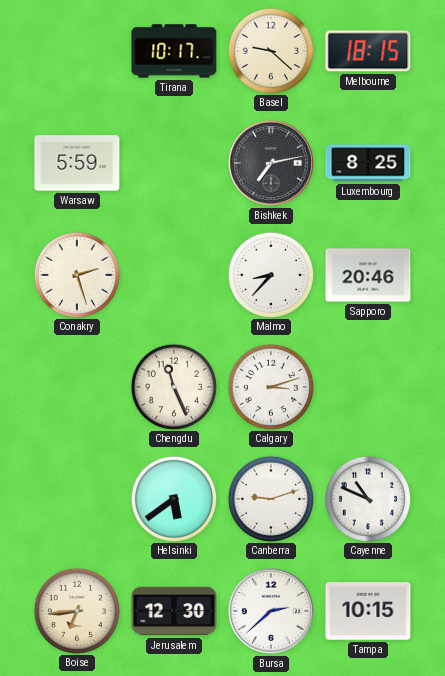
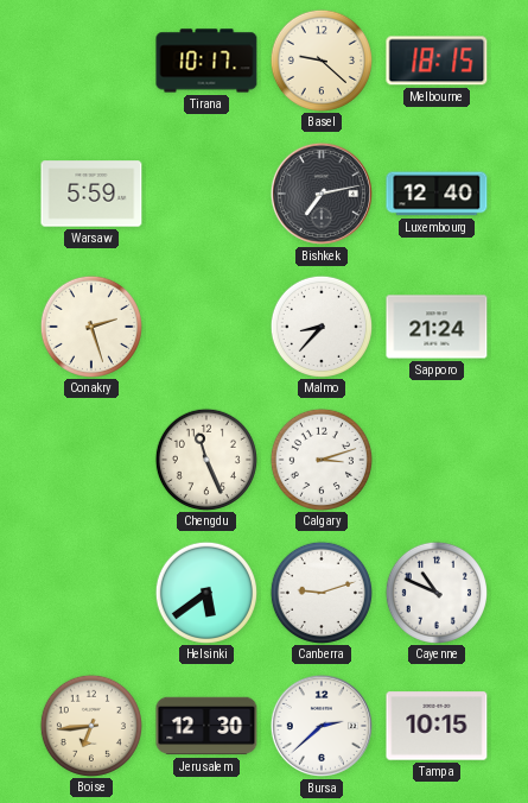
Luxembourg: 8:25 -> 12:40
Sapporo: 20:46 -> 21:24
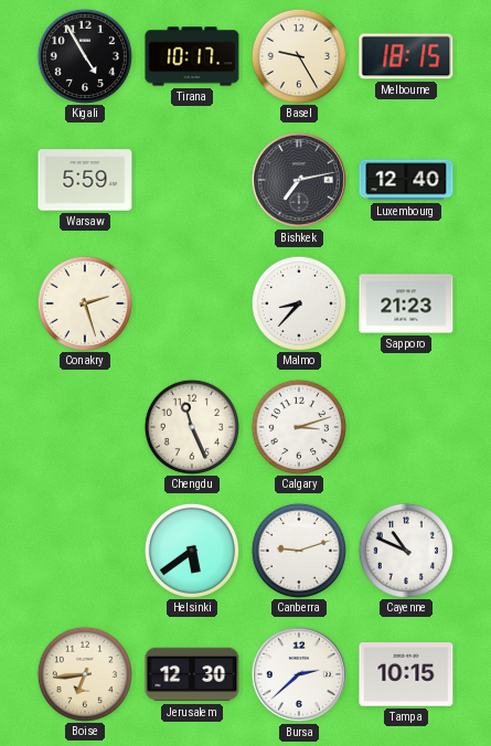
Kigali: none -> 4:55
Basel: 9:22 -> 9:25
Sapporo: 21:24 -> 21:23
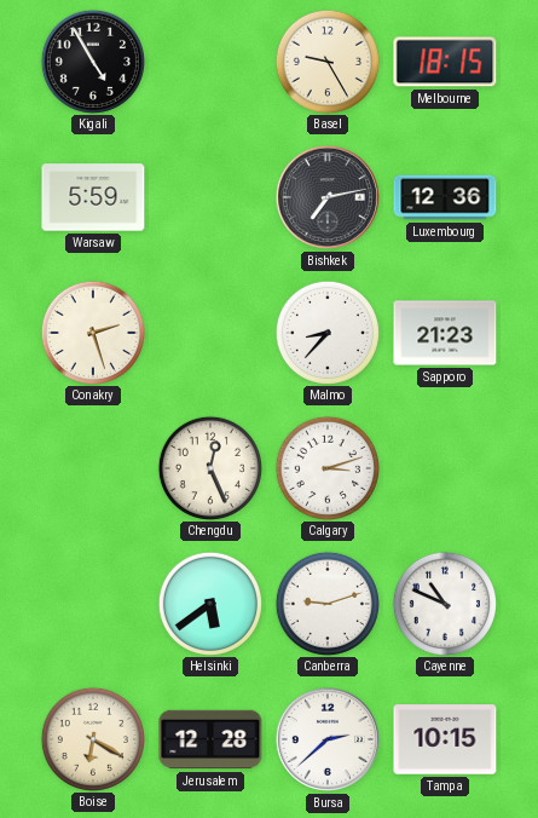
Tirana: 10:17 -> none
Luxembourg: 12:40 -> 12:36
Chengdu: 11:26 -> 12:26
Boise: 6:44 -> 6:20
Jerusalem: 12:30 -> 12:28
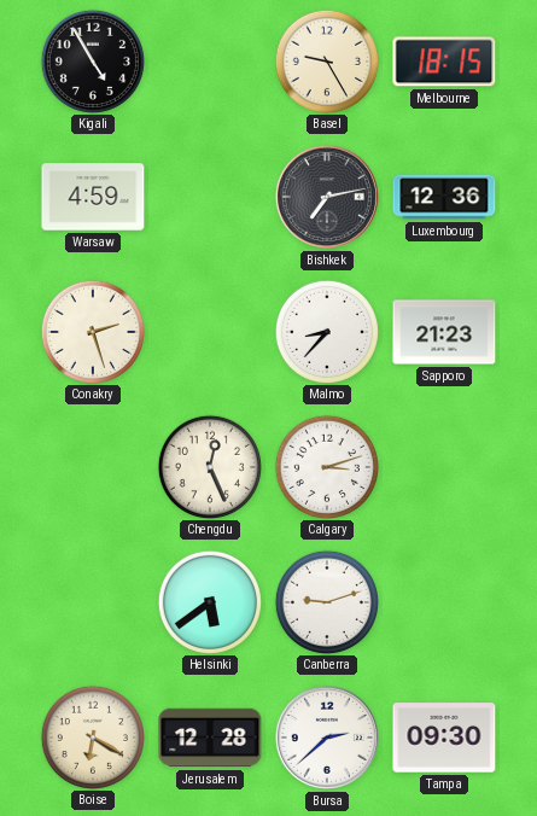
Warsaw: 5:59 -> 4:59
Cayenne: 10:49 -> none
Tampa: 10:15 -> 09:30
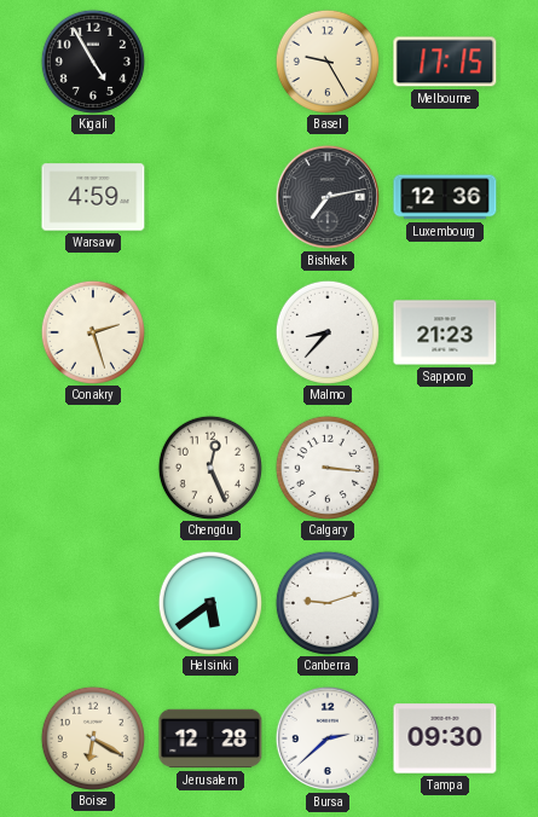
Melbourne: 18:15 -> 17:15
Calgary: 3:12 -> 3:16
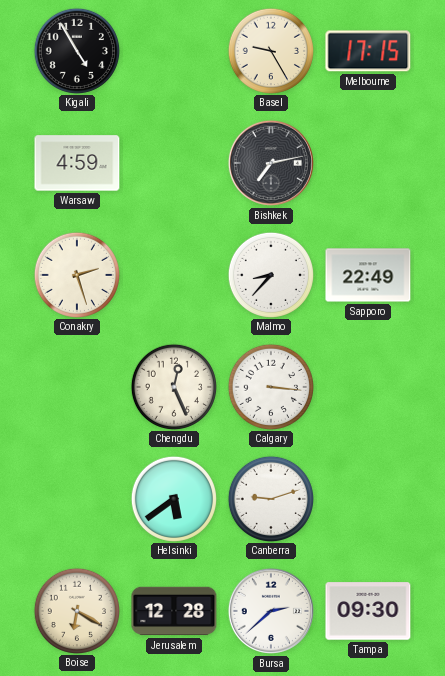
Luxembourg: 12:36 -> none
Sapporo: 21:23 -> 22:49
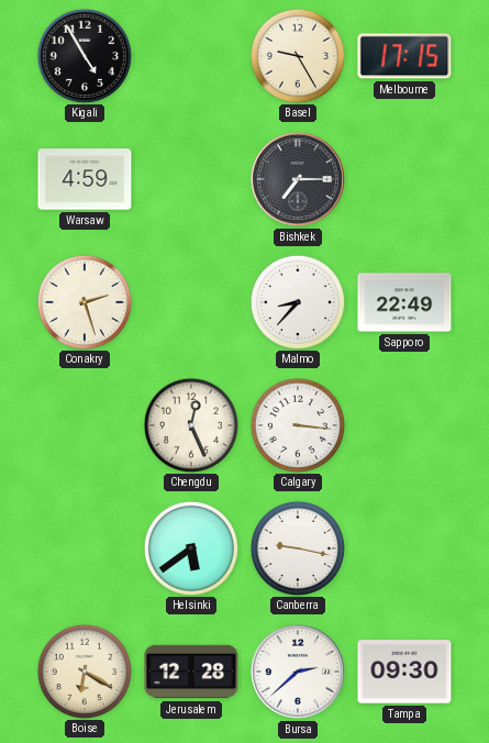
Bishkek: 7:13 -> 7:15
Canberra: 9:12 -> 9:17
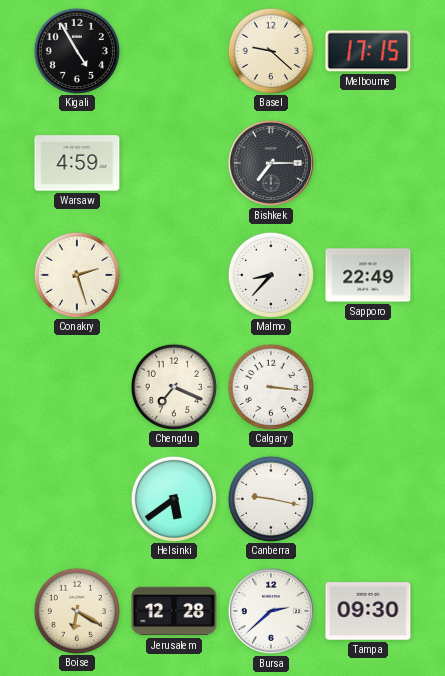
Basel: 9:25 -> 9:22
Chengdu: 12:26 -> 7:19
